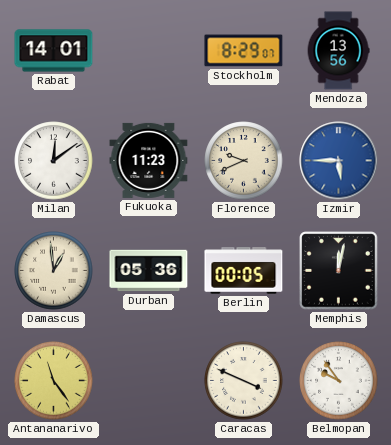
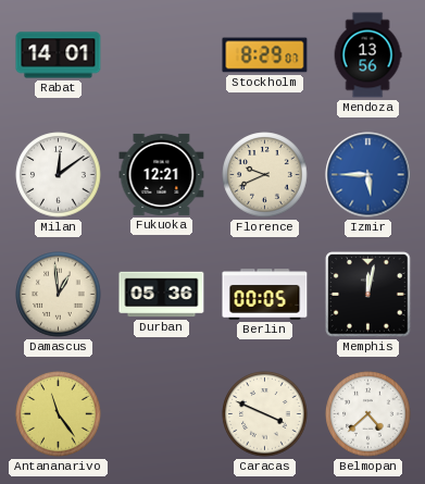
Fukuoka: 11:23 -> 12:21
Belmopan: 9:54 -> 4:38
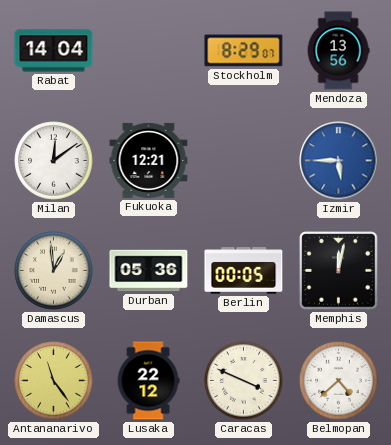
Rabat: 14:01 -> 14:04
Florence: 9:41 -> none
Lusaka: none -> 22:12
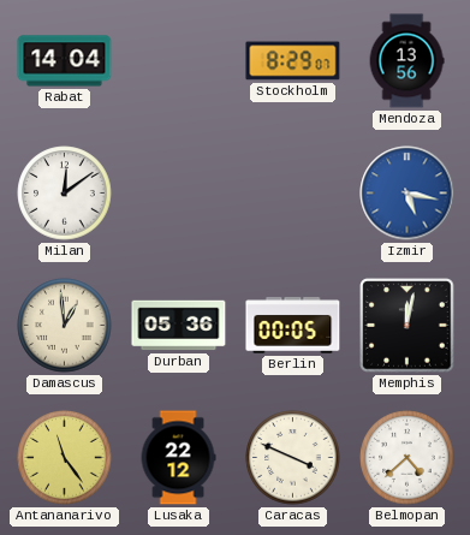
Fukuoka: 12:21 -> none
Izmir: 5:45 -> 5:17
